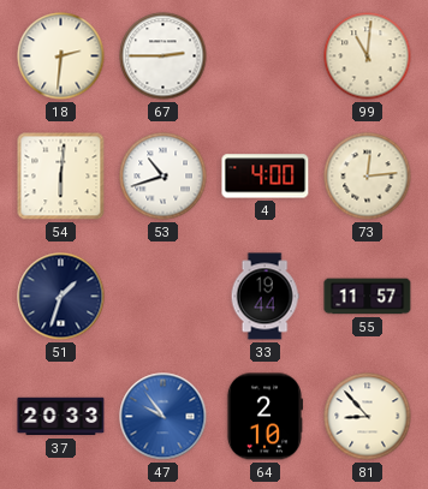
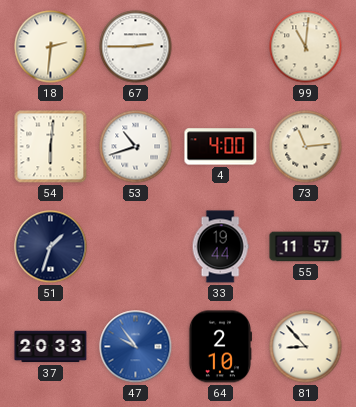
73: 12:14 -> 11:14
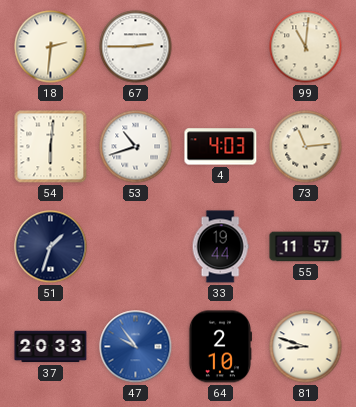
4: 4:00 -> 4:03
81: 8:53 -> 8:48
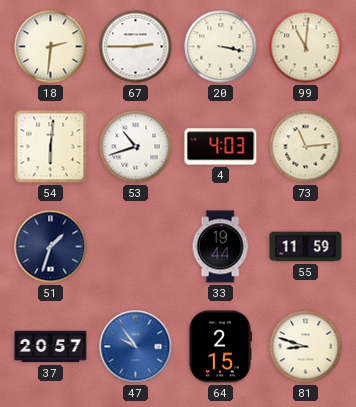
20: none -> 3:17
55: 11:57 -> 11:59
37: 20:33 -> 20:57
64: 2:10 -> 2:15
